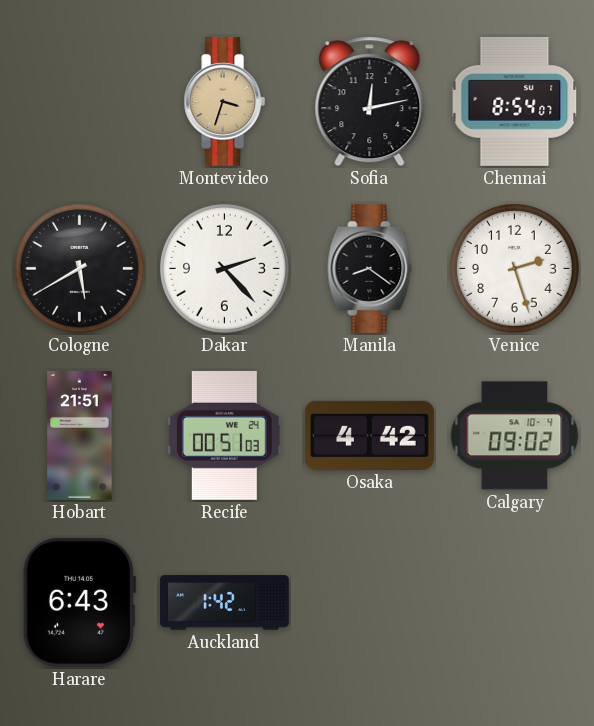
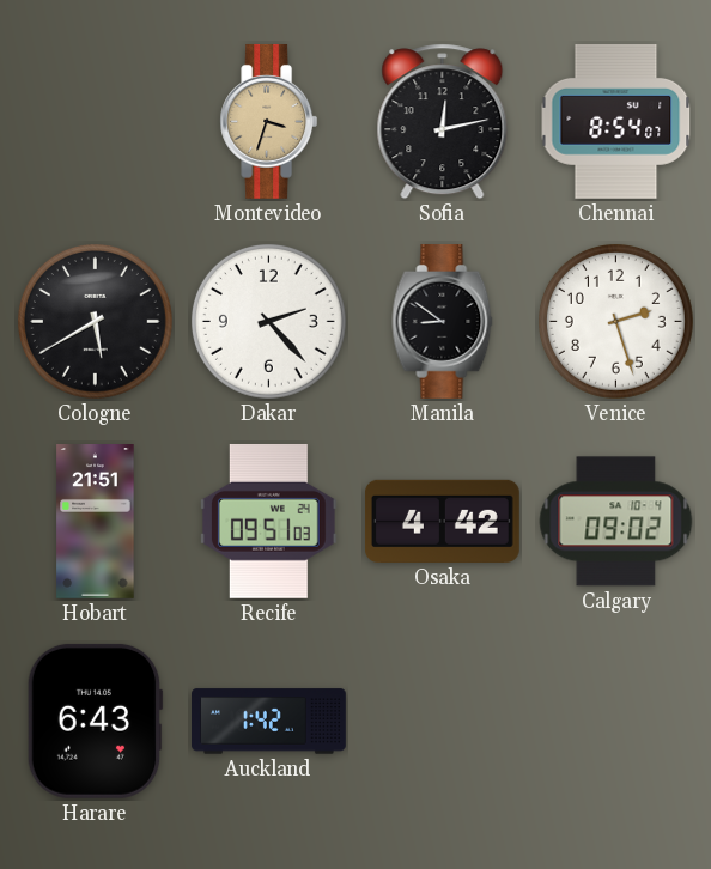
Manila: 8:21 -> 8:51
Recife: 00:51 -> 09:51
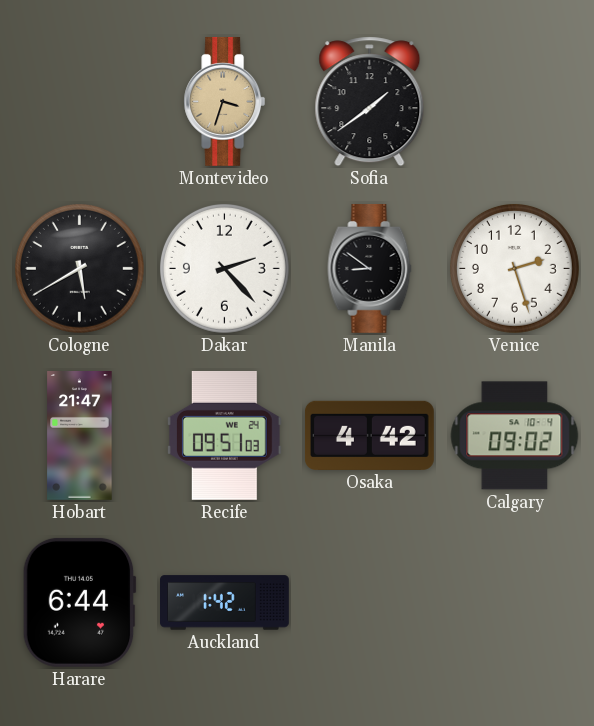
Sofia: 12:13 -> 1:39
Chennai: 8:54 -> none
Hobart: 21:51 -> 21:47
Harare: 6:43 -> 6:44
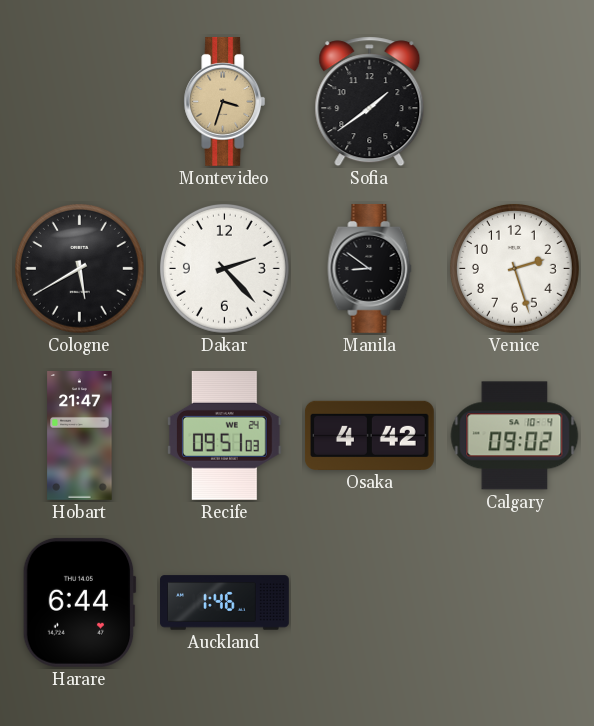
Auckland: 1:42 -> 1:46
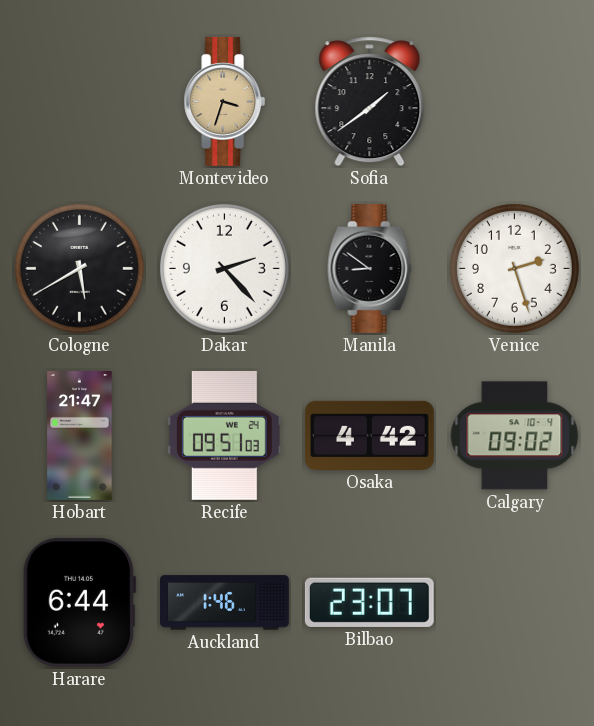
Bilbao: none -> 23:07
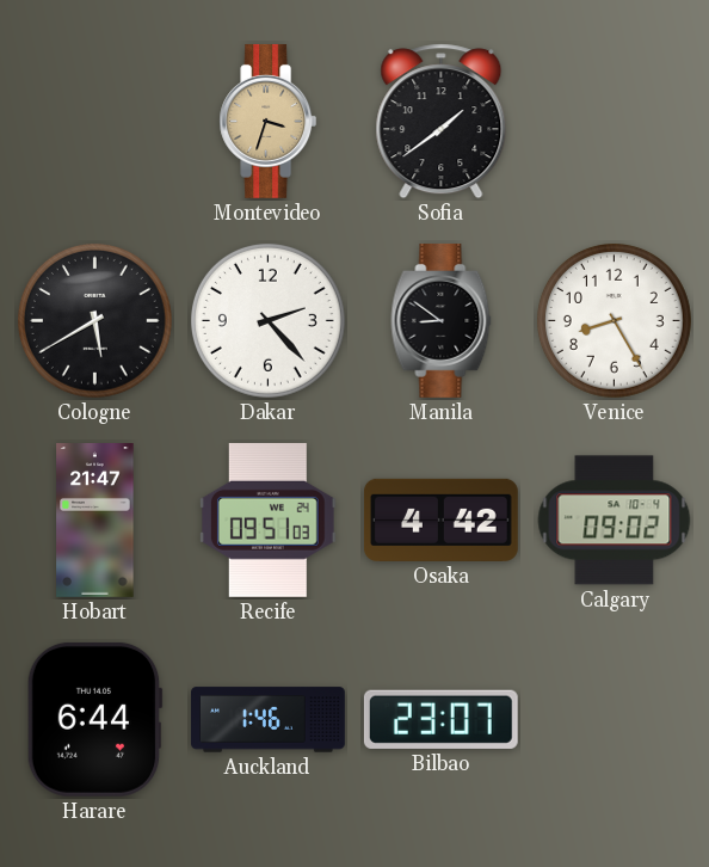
Venice: 2:27 -> 8:25
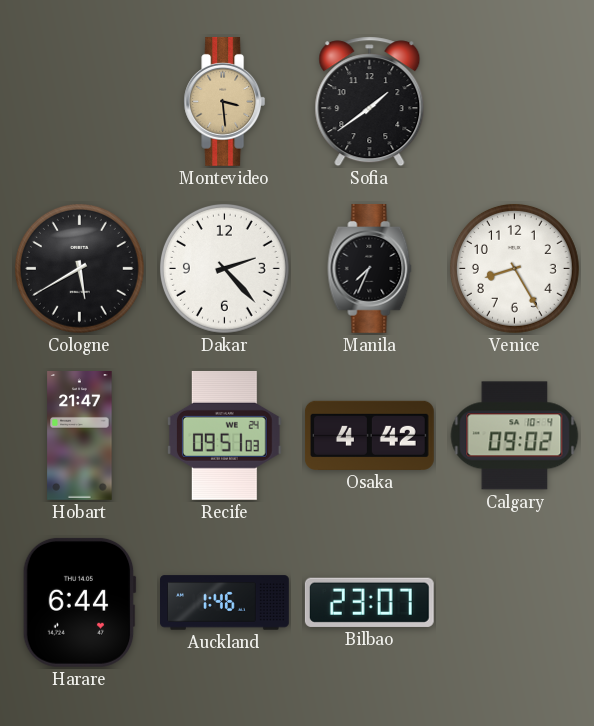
Montevideo: 3:33 -> 3:29
Manila: 8:51 -> 7:34
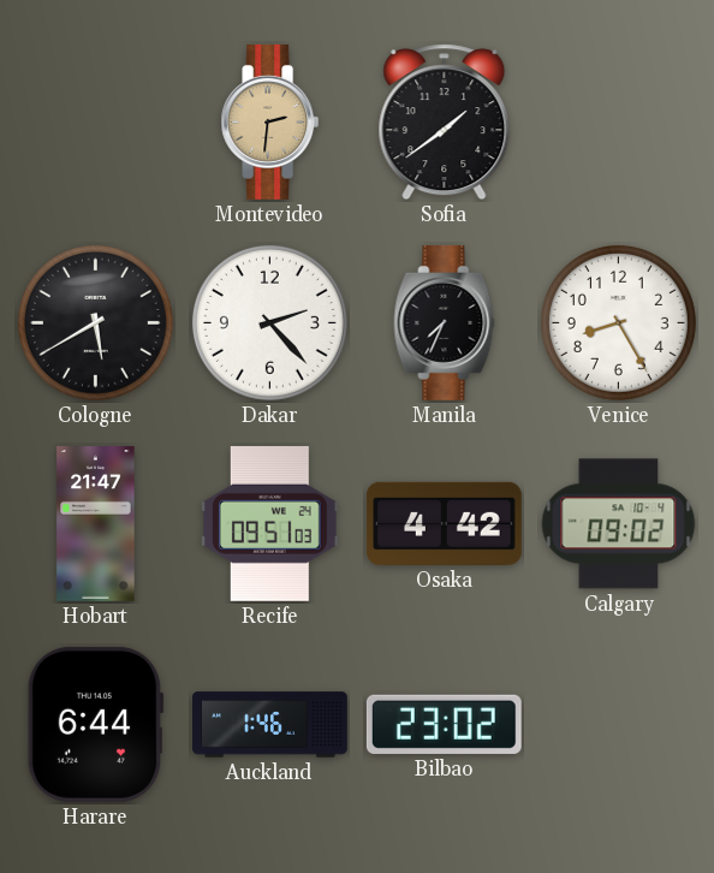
Montevideo: 3:29 -> 2:31
Bilbao: 23:07 -> 23:02
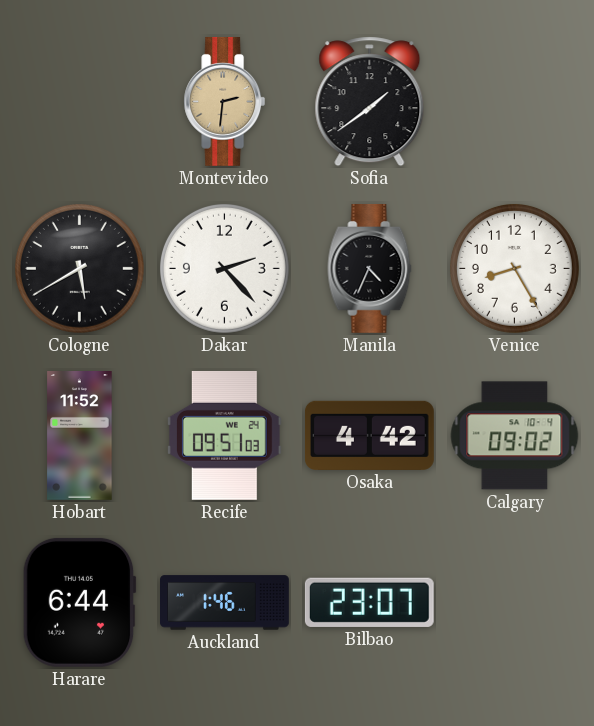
Manila: 7:34 -> 4:34
Hobart: 21:47 -> 11:52
Bilbao: 23:02 -> 23:07
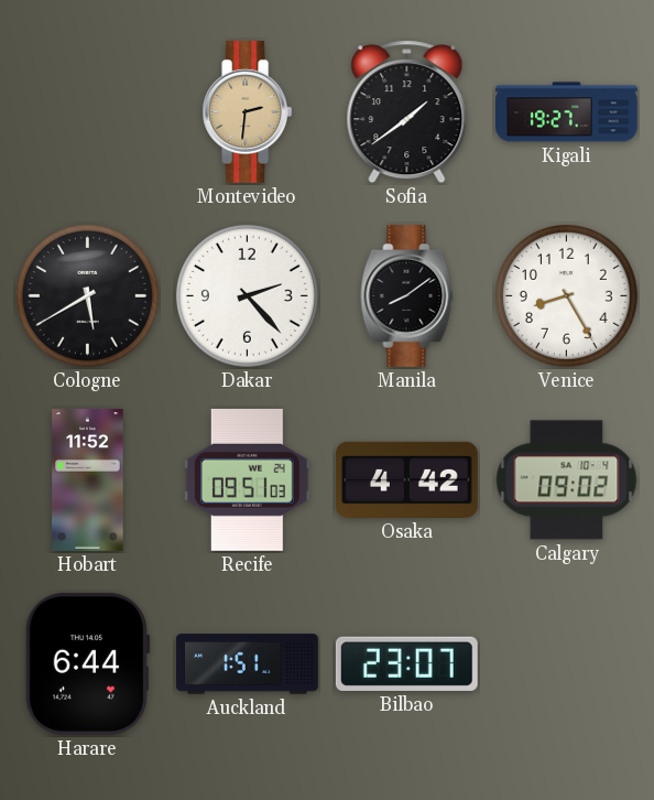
Kigali: none -> 19:27
Manila: 4:34 -> 8:09
Auckland: 1:46 -> 1:51
